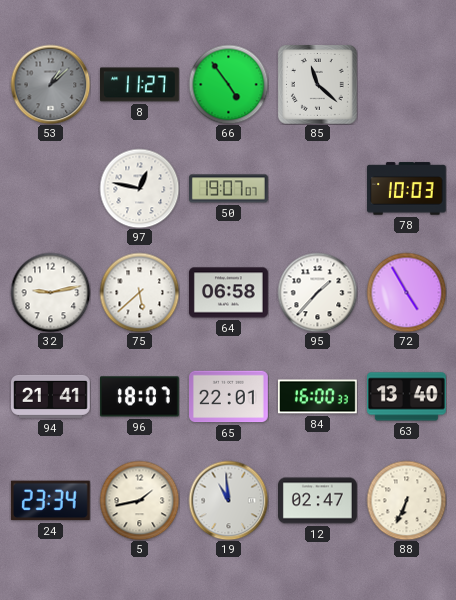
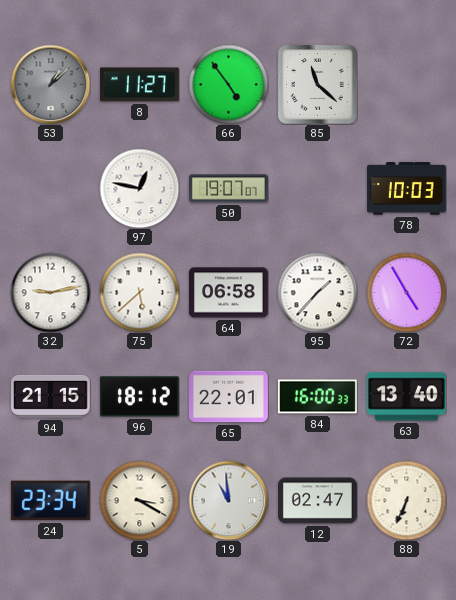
94: 21:41 -> 21:15
96: 18:07 -> 18:12
5: 1:43 -> 3:20
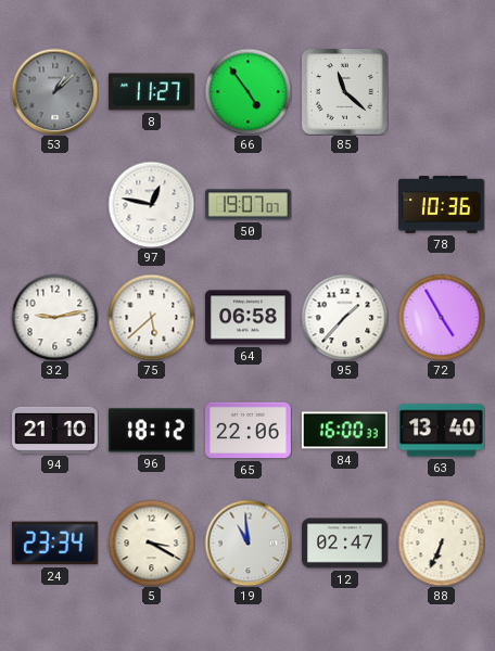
78: 10:03 -> 10:36
94: 21:15 -> 21:10
65: 22:01 -> 22:06
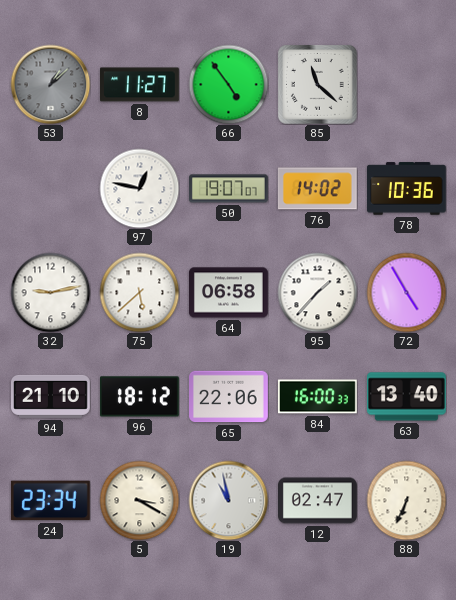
76: none -> 14:02
19: 10:59 -> 10:58
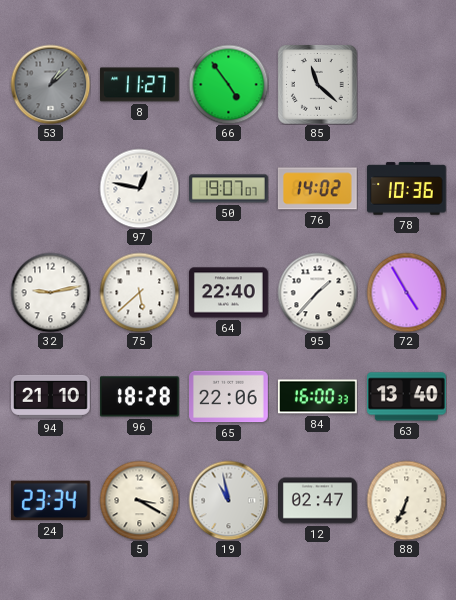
64: 06:58 -> 22:40
96: 18:12 -> 18:28
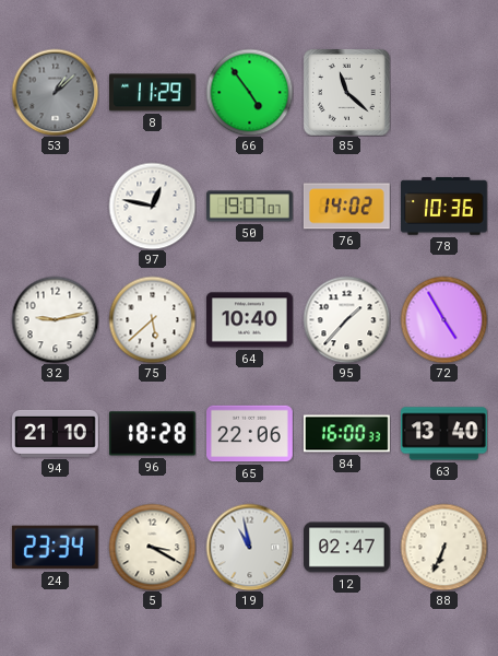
8: 11:27 -> 11:29
64: 22:40 -> 10:40
